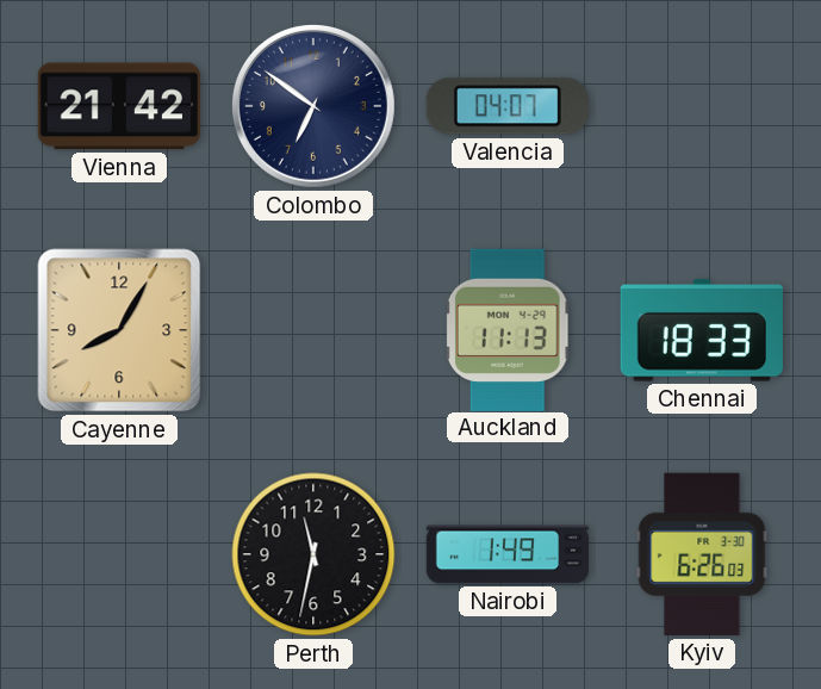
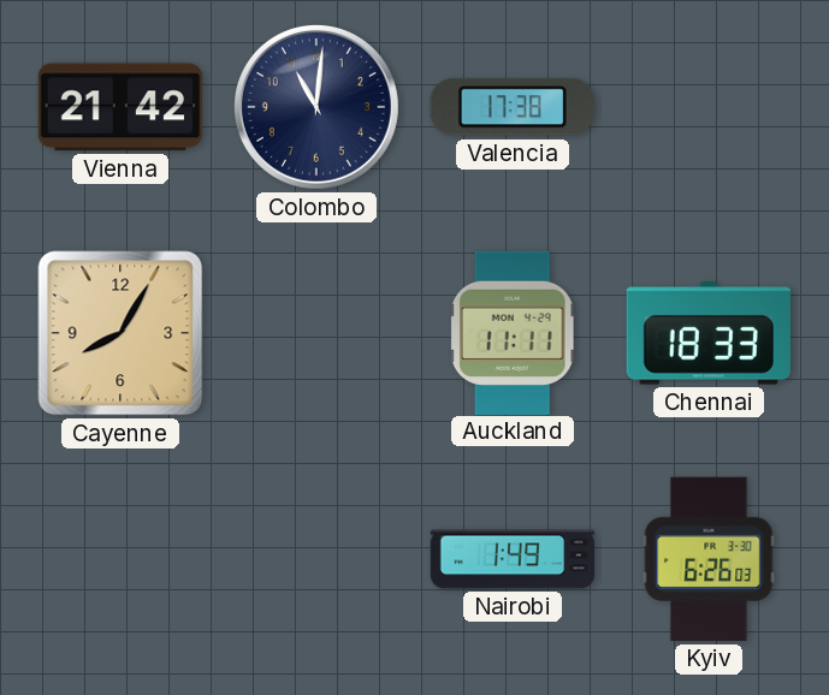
Colombo: 6:51 -> 11:01
Valencia: 04:07 -> 17:38
Auckland: 11:13 -> 11:11
Perth: 11:32 -> none
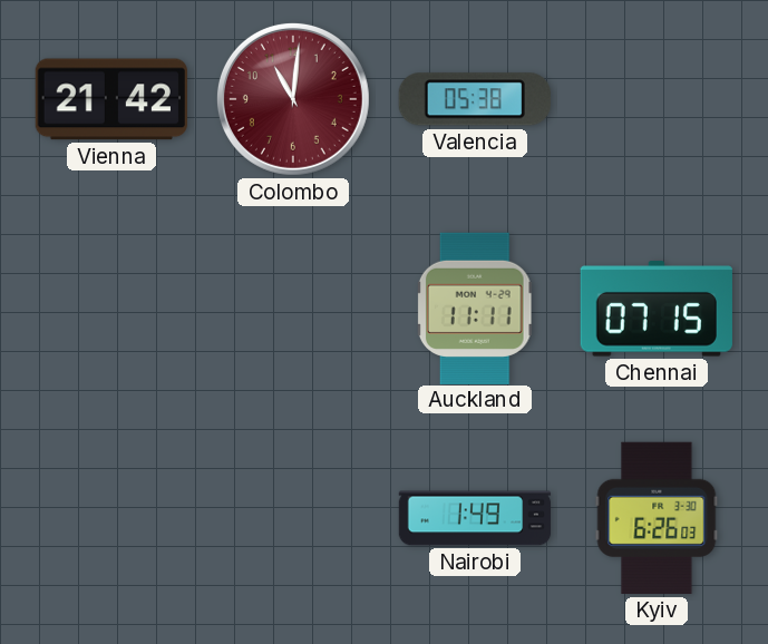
Colombo dial: navy -> burgundy
Valencia: 17:38 -> 05:38
Cayenne: 8:05 -> none
Chennai: 18:33 -> 07:15
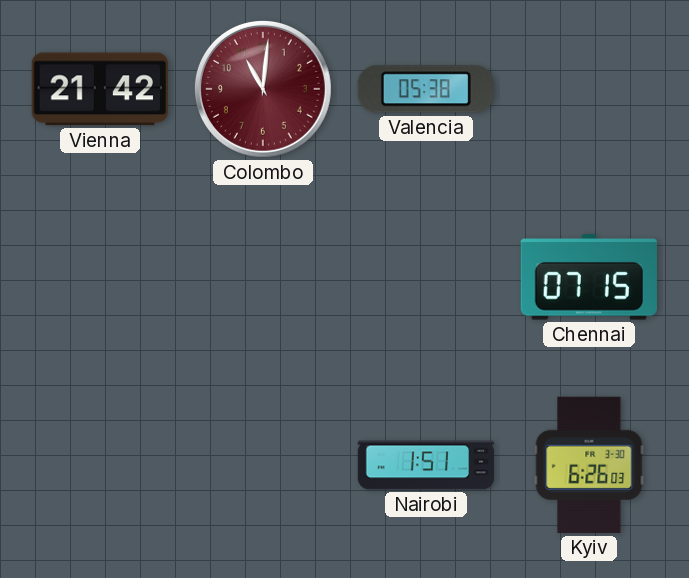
Auckland: 11:11 -> none
Nairobi: 1:49 -> 1:51
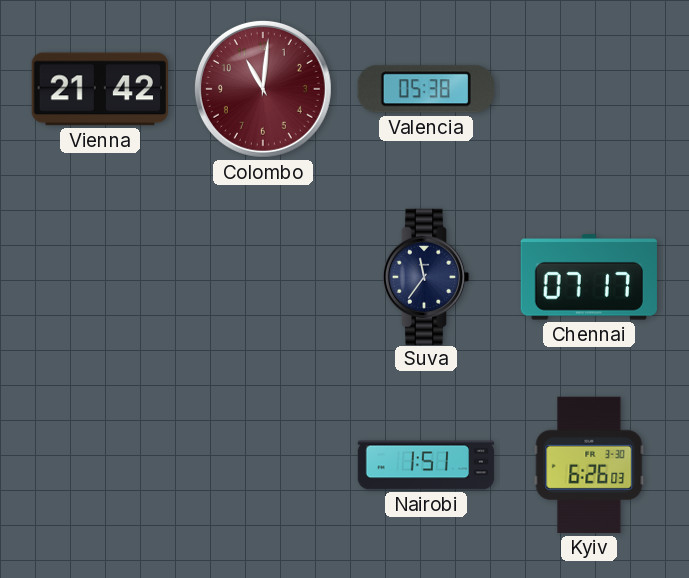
Suva: none -> 11:36
Chennai: 07:15 -> 07:17
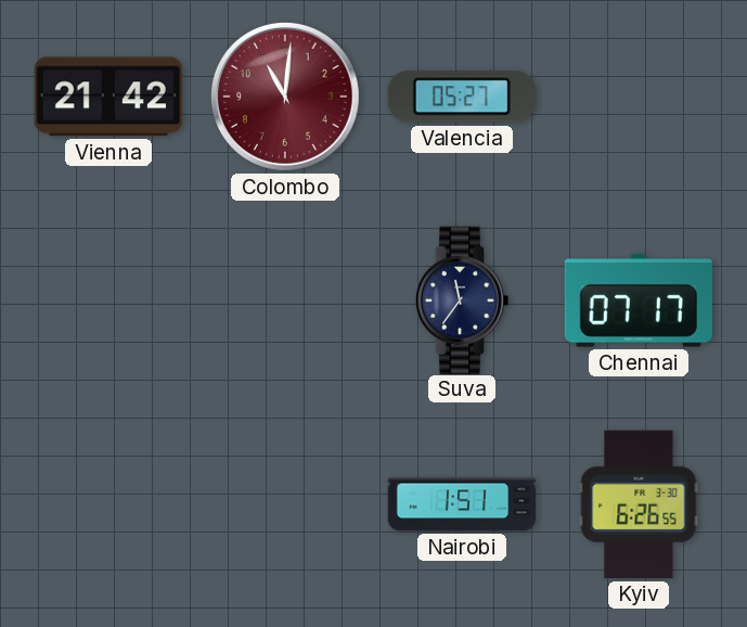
Valencia: 05:38 -> 05:27
Kyiv: 6:26:03 -> 6:26:55
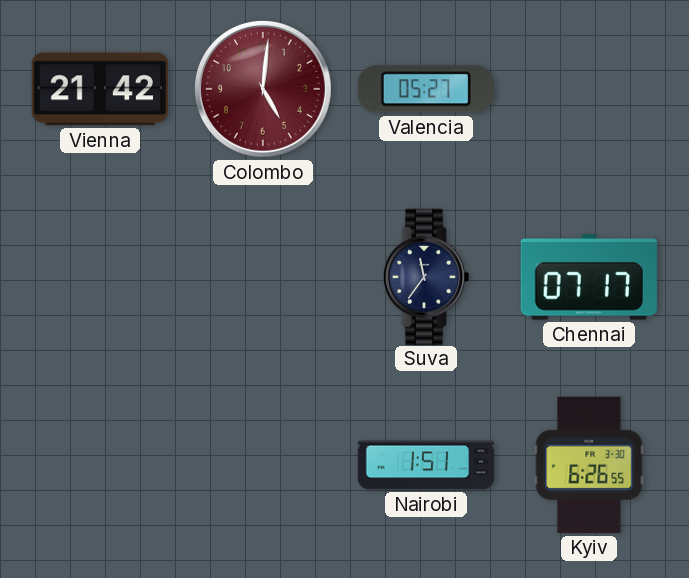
Colombo: 11:01 -> 5:01
